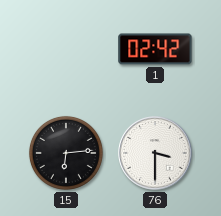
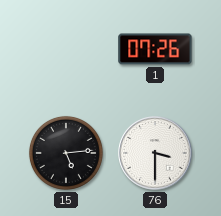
1: 02:42 -> 07:26
15: 6:14 -> 5:14
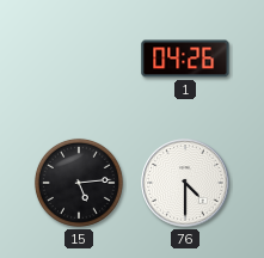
1: 07:26 -> 04:26
76: 3:30 -> 4:30
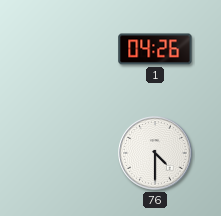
15: 5:14 -> none
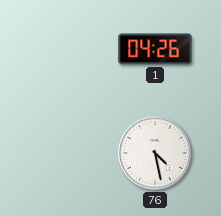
76: 4:30 -> 4:28
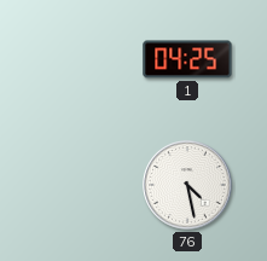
1: 04:26 -> 04:25
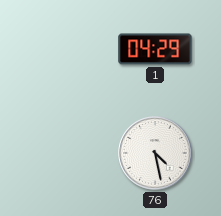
1: 04:25 -> 04:29
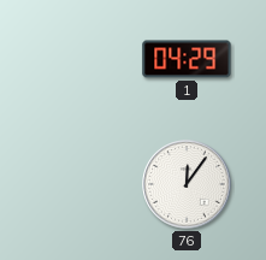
76: 4:28 -> 12:06
